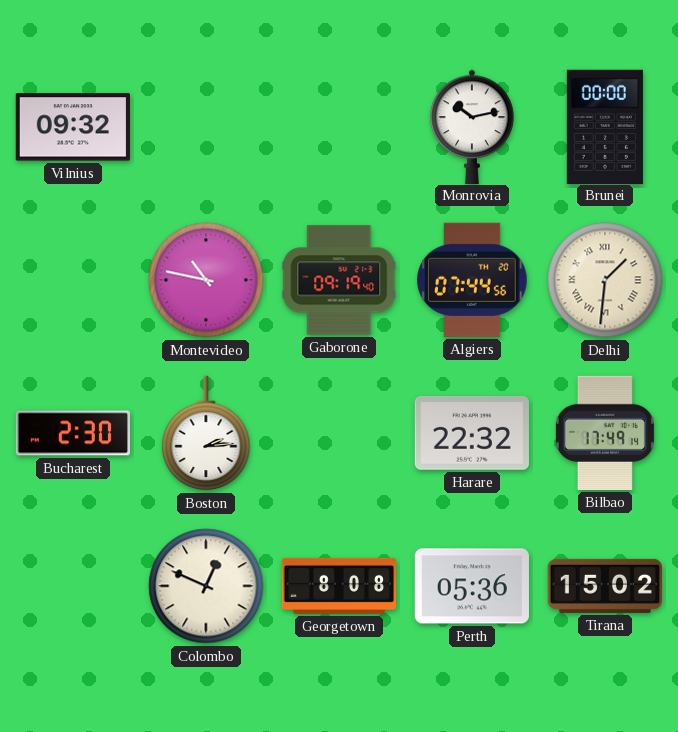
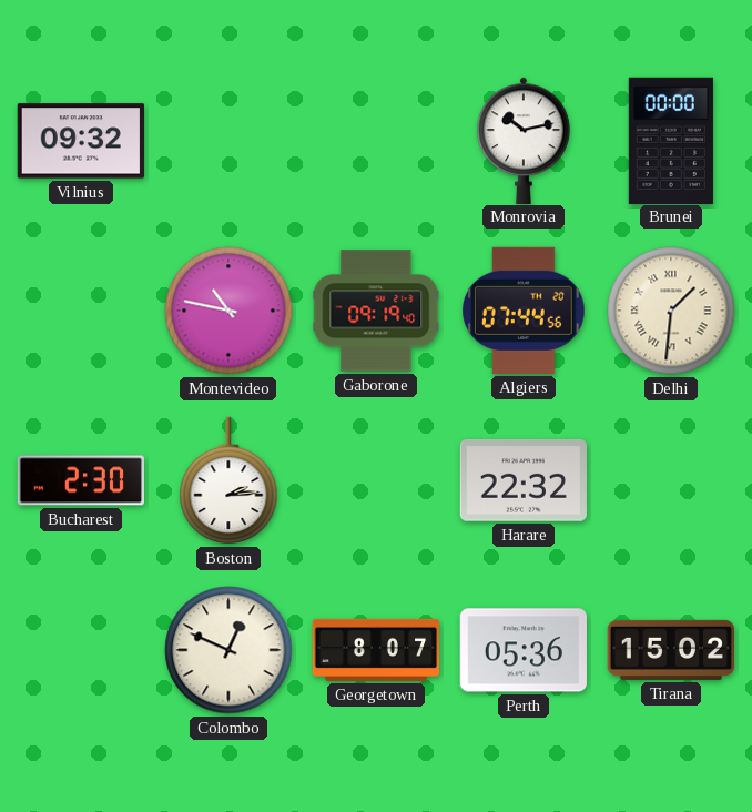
Bilbao: 17:49 -> none
Georgetown: 8:08 -> 8:07
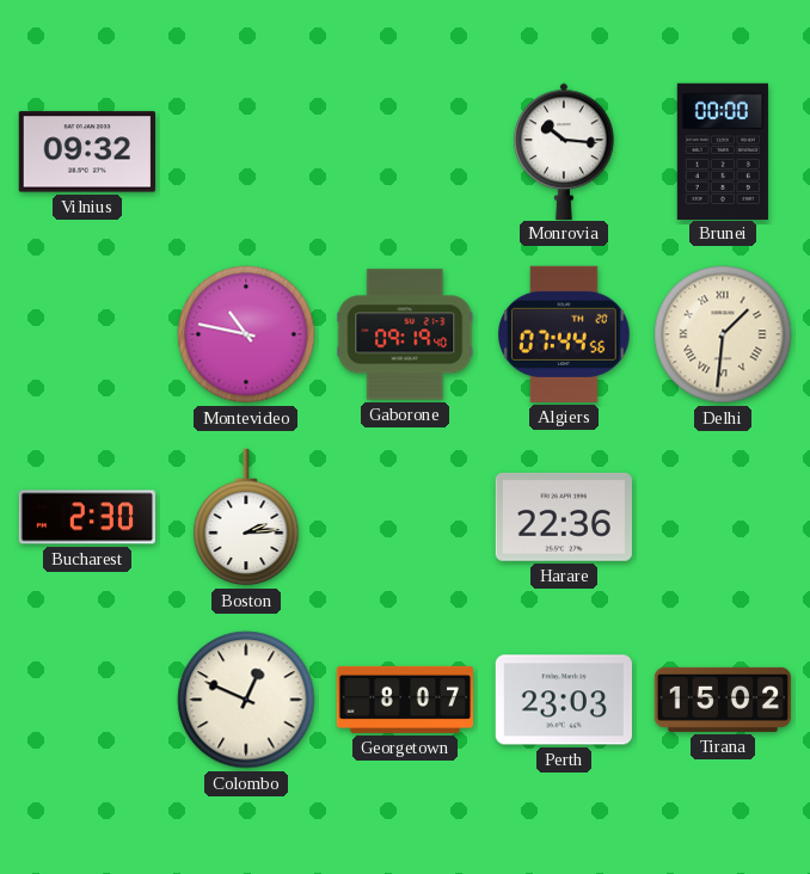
Monrovia: 10:13 -> 10:16
Harare: 22:32 -> 22:36
Perth: 05:36 -> 23:03
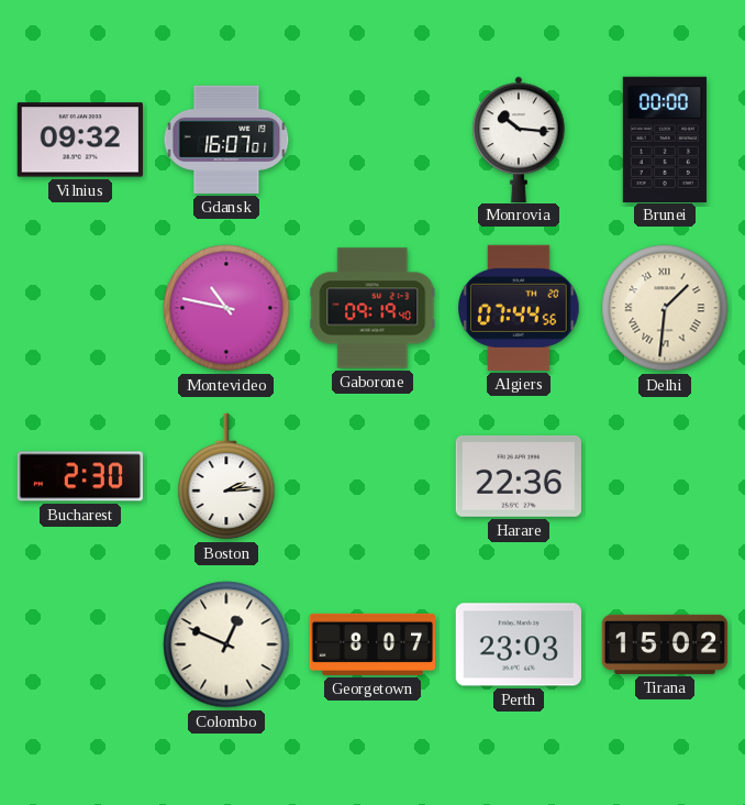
Gdansk: none -> 16:07
